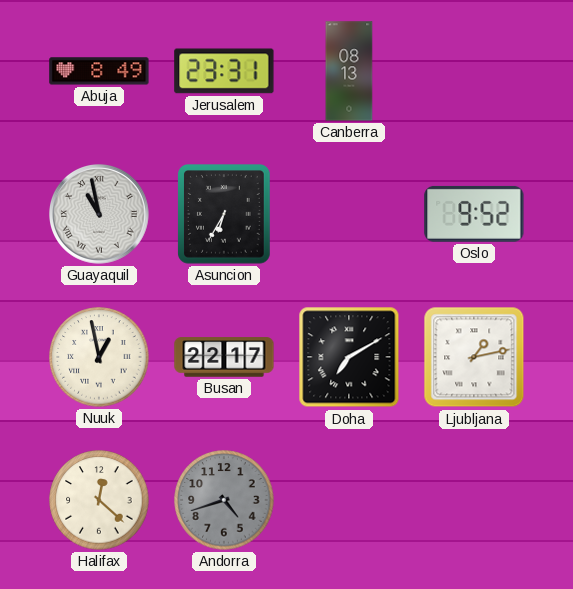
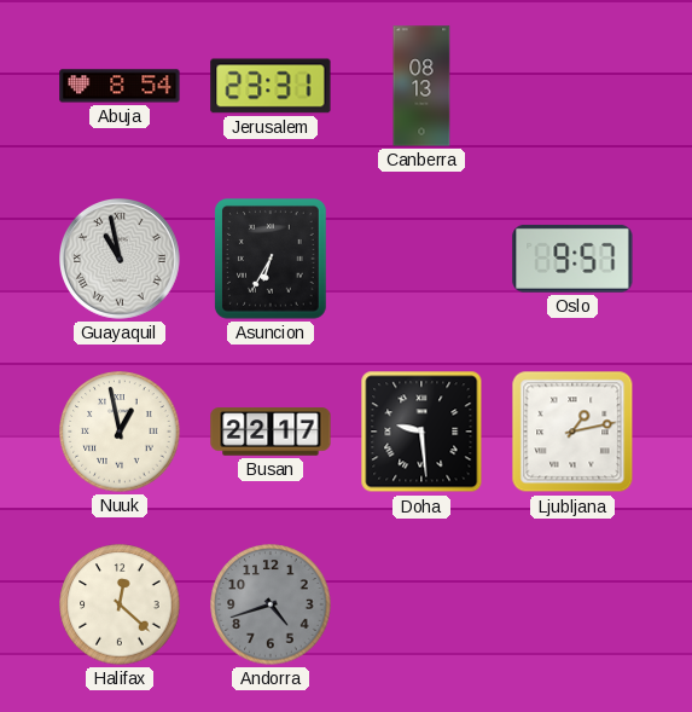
Abuja: 8:49 -> 8:54
Oslo: 9:52 -> 9:57
Doha: 7:10 -> 9:29
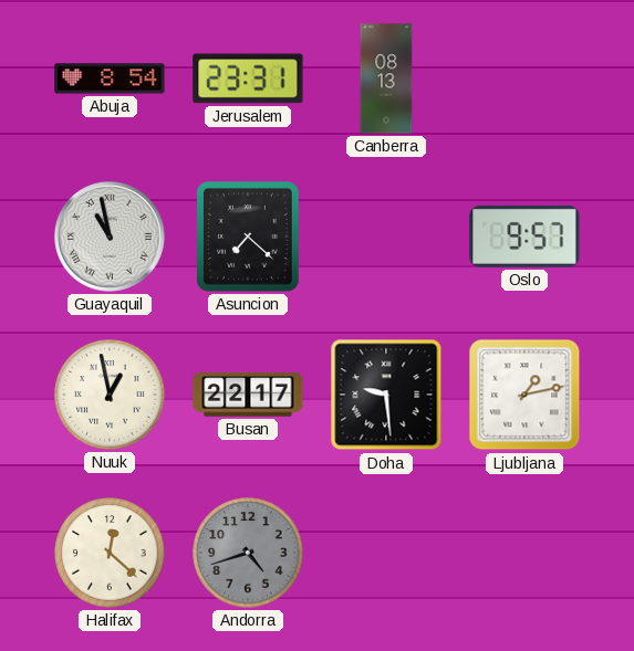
Asuncion: 6:35 -> 7:22
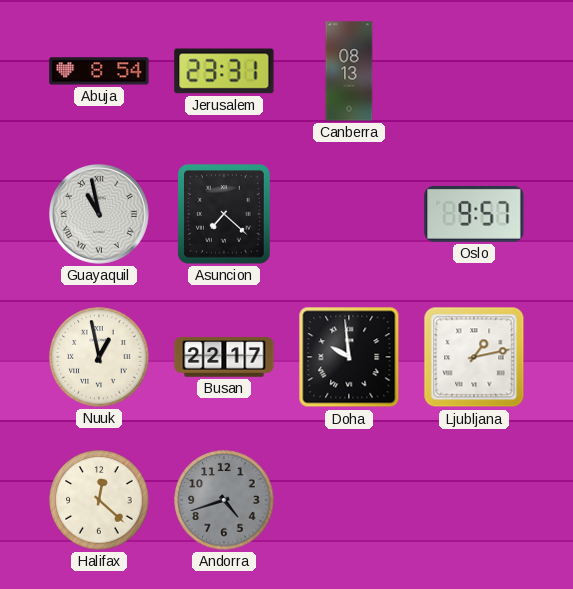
Doha: 9:29 -> 9:59
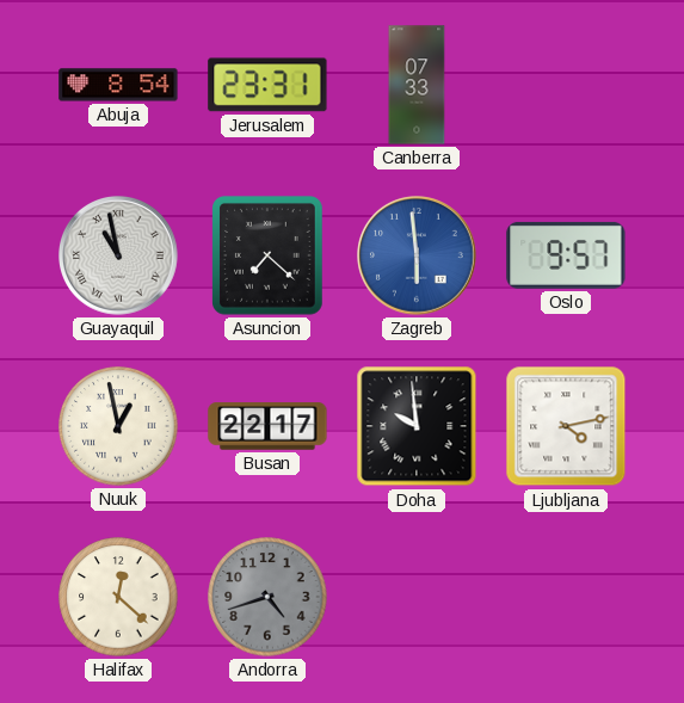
Canberra: 08:13 -> 07:33
Zagreb: none -> 5:59
Ljubljana: 1:13 -> 4:13
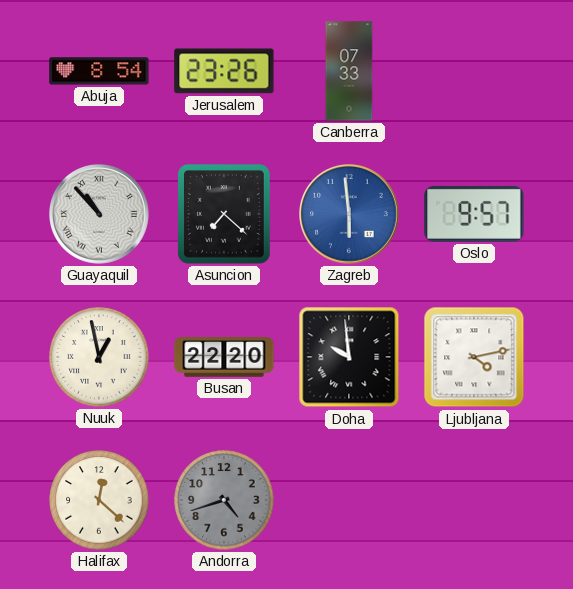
Jerusalem: 23:31 -> 23:26
Guayaquil: 10:58 -> 10:53
Busan: 22:17 -> 22:20
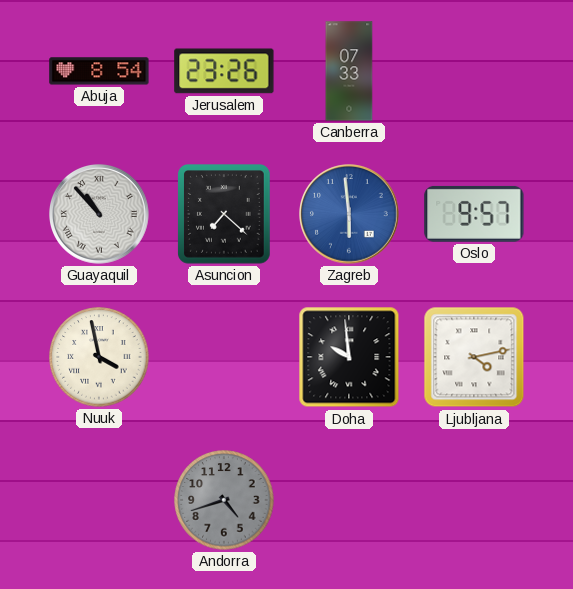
Nuuk: 12:58 -> 3:58
Busan: 22:20 -> none
Halifax: 12:22 -> none
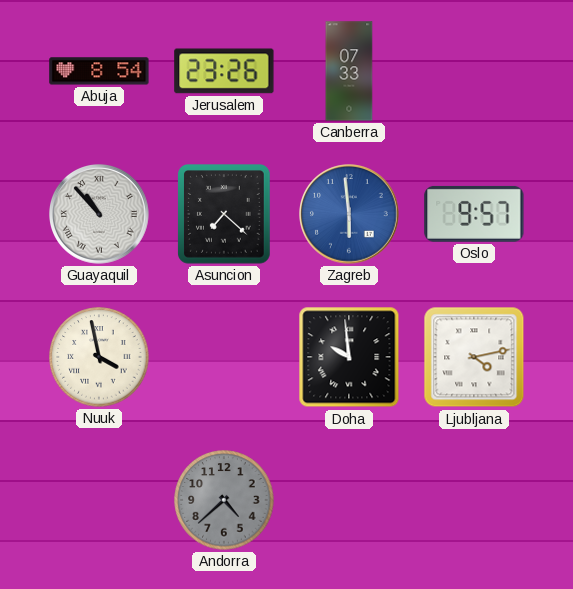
Andorra: 4:42 -> 4:38
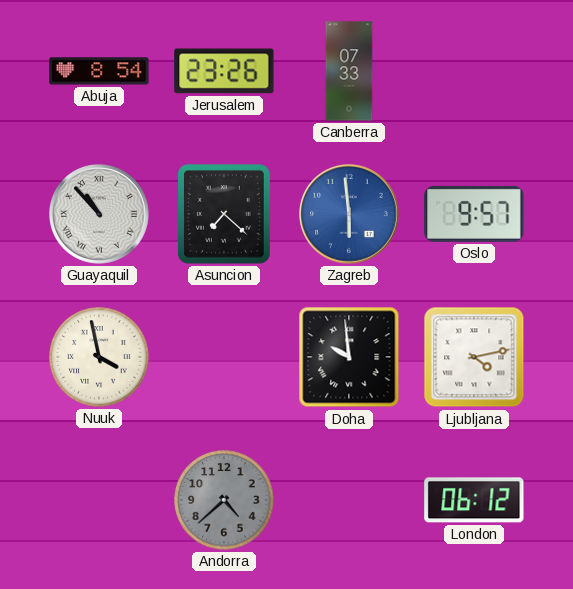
London: none -> 06:12
